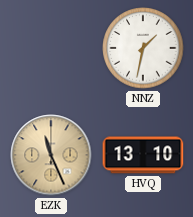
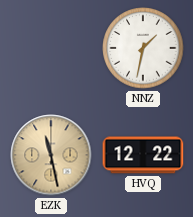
EZK: 11:26 -> 11:28
HVQ: 13:10 -> 12:22
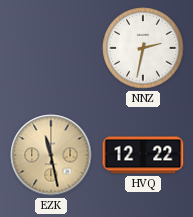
NNZ: 1:32 -> 2:32
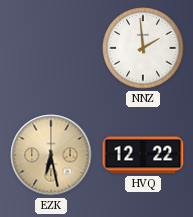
NNZ: 2:32 -> 1:59
EZK: 11:28 -> 6:28
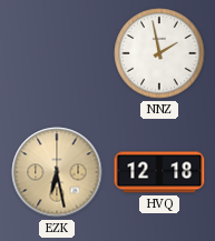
NNZ: 1:59 -> 1:58
HVQ: 12:22 -> 12:18
